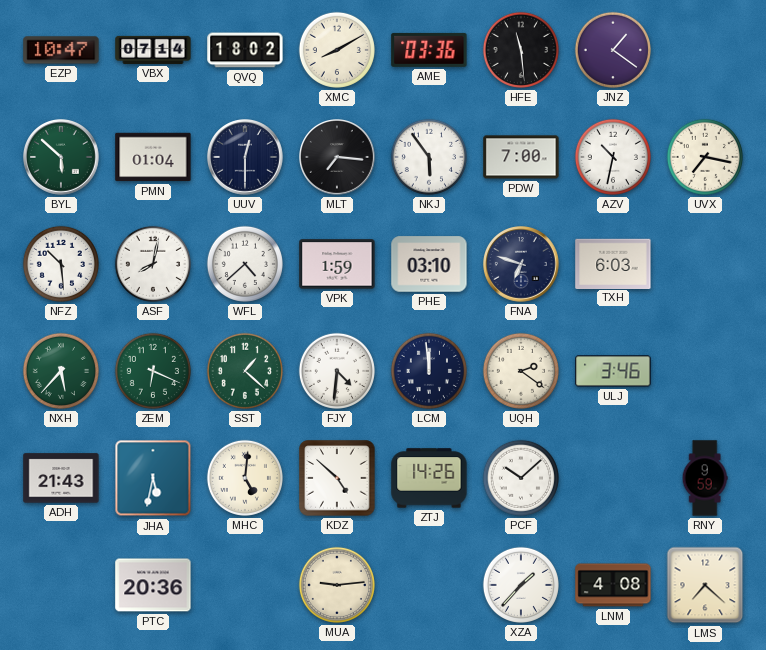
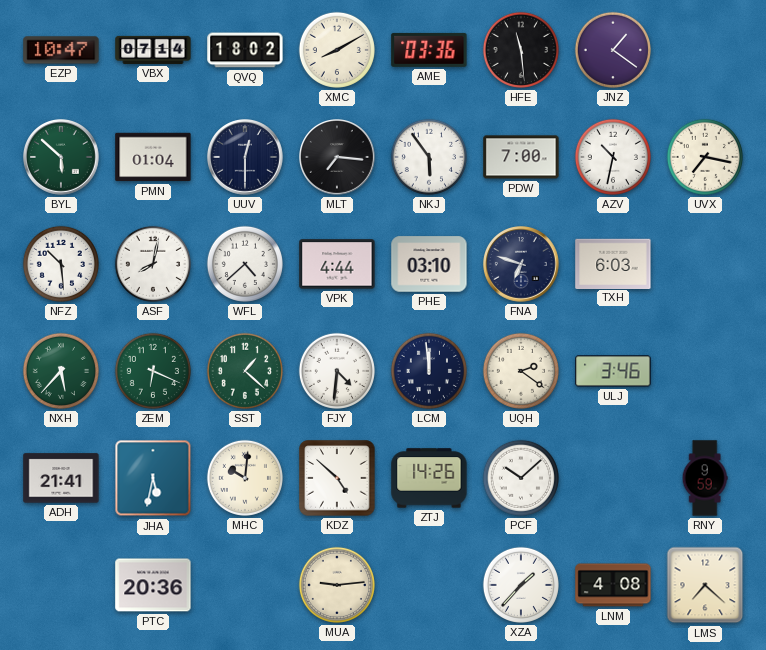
VPK: 1:59 -> 4:44
ADH: 21:43 -> 21:41
MHC: 5:01 -> 10:01
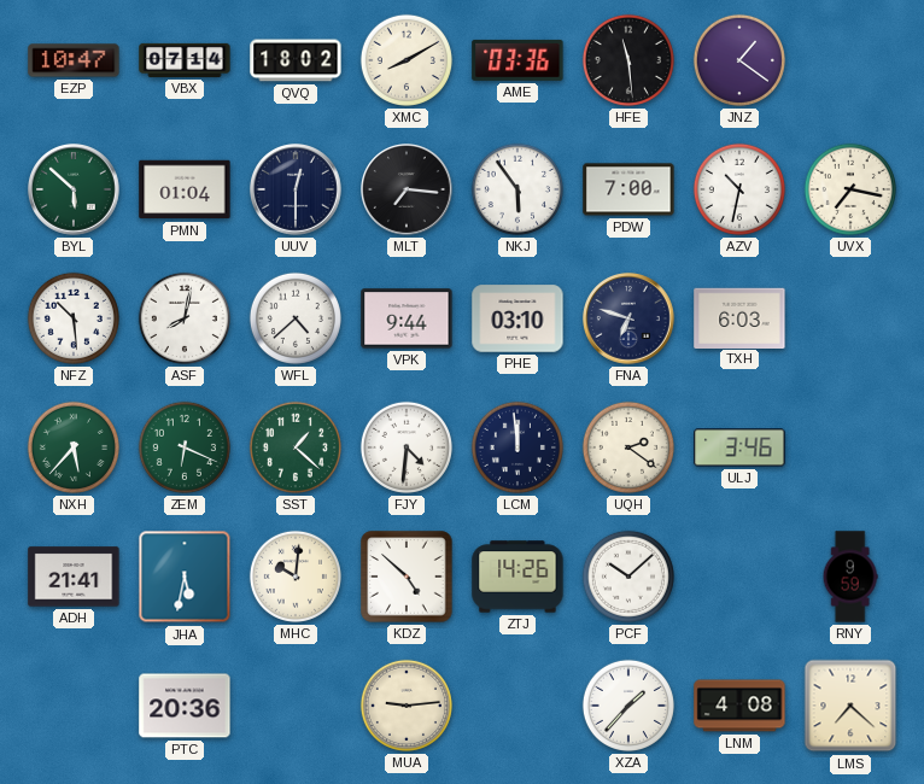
VPK: 4:44 -> 9:44
